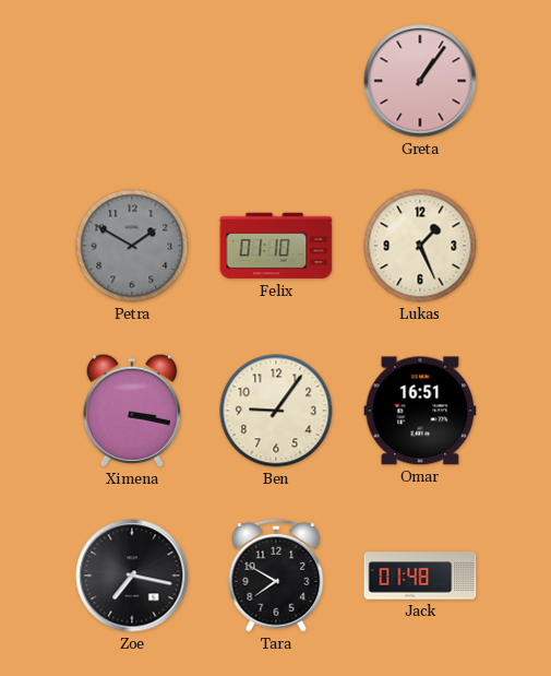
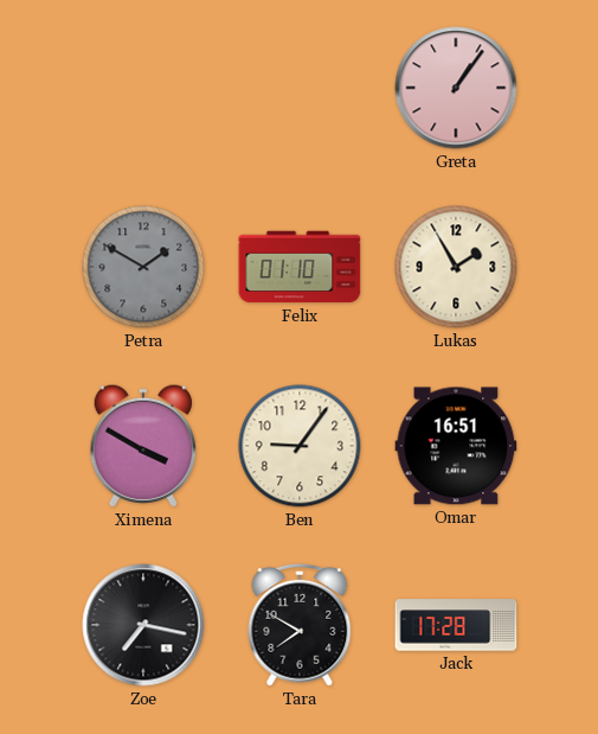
Lukas: 1:26 -> 1:55
Ximena: 3:17 -> 3:50
Jack: 01:48 -> 17:28
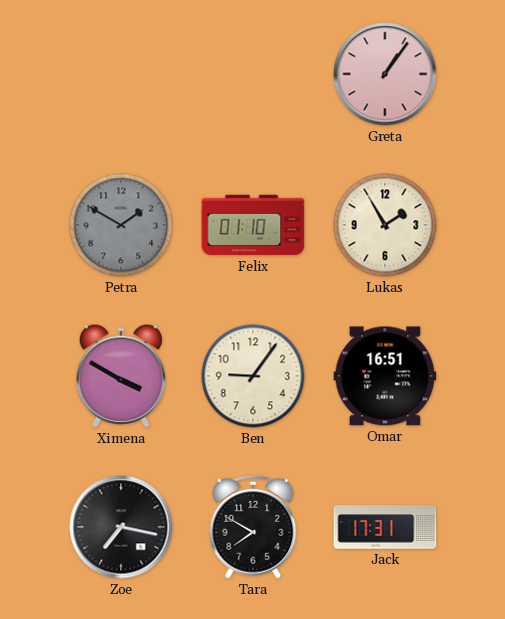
Jack: 17:28 -> 17:31
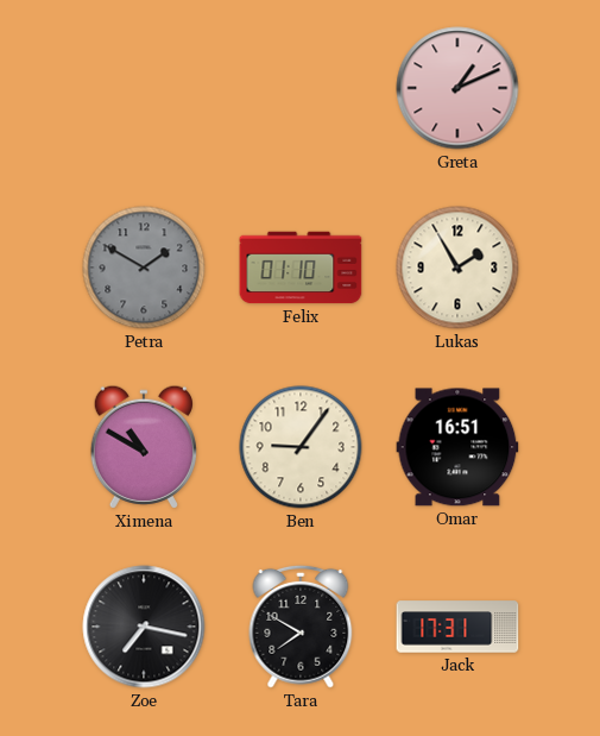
Greta: 1:06 -> 1:11
Ximena: 3:50 -> 10:50
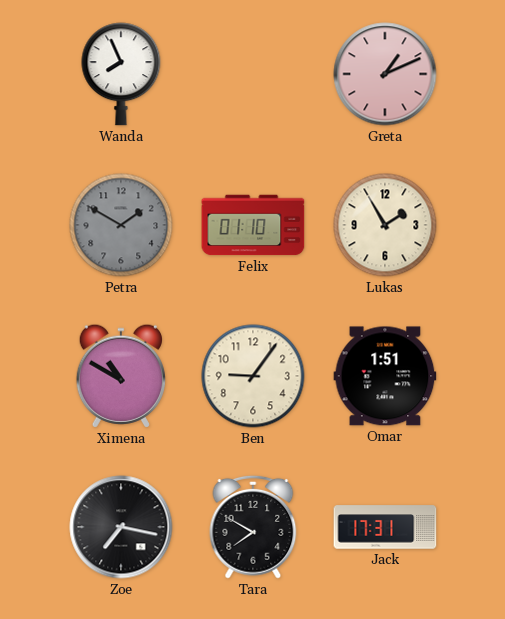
Wanda: none -> 7:56
Omar: 16:51 -> 1:51
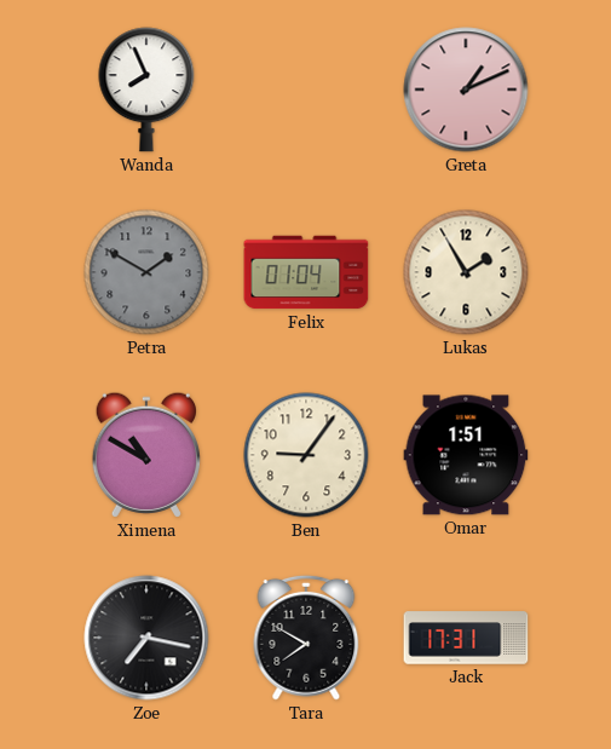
Felix: 01:10 -> 01:04
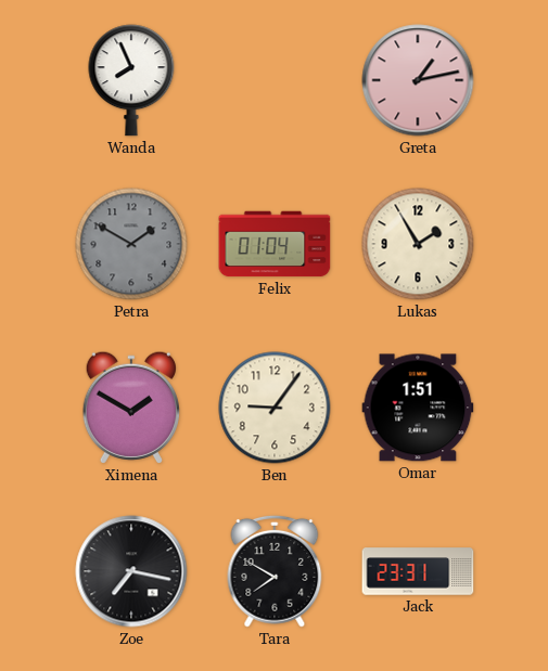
Greta: 1:11 -> 1:13
Ximena: 10:50 -> 1:50
Jack: 17:31 -> 23:31
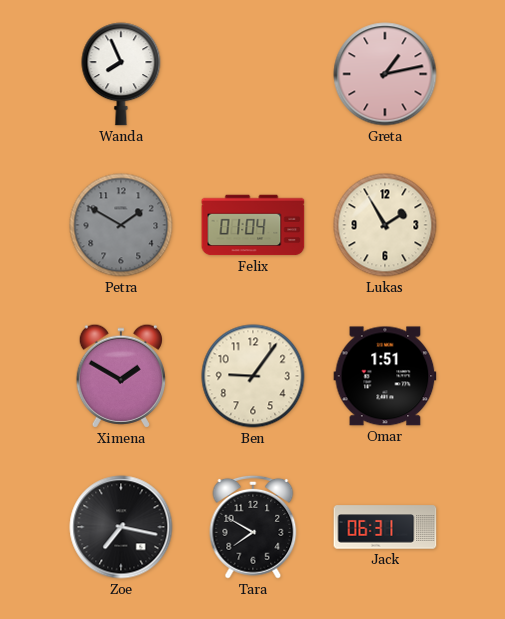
Jack: 23:31 -> 06:31
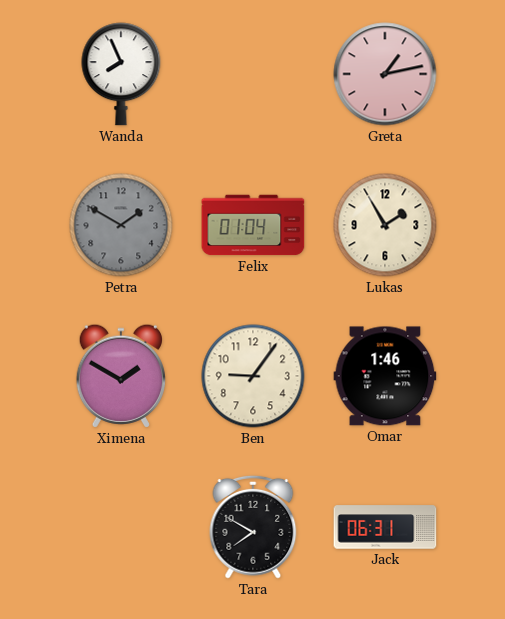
Omar: 1:51 -> 1:46
Zoe: 7:17 -> none
